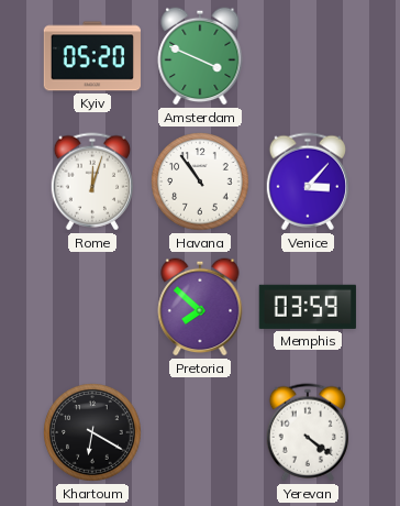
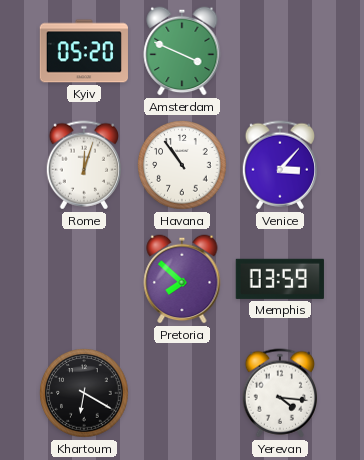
Yerevan: 4:21 -> 4:16
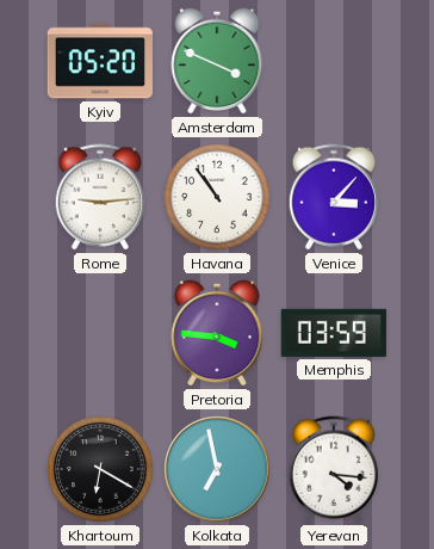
Rome: 12:03 -> 9:14
Pretoria: 7:52 -> 3:46
Kolkata: none -> 6:58
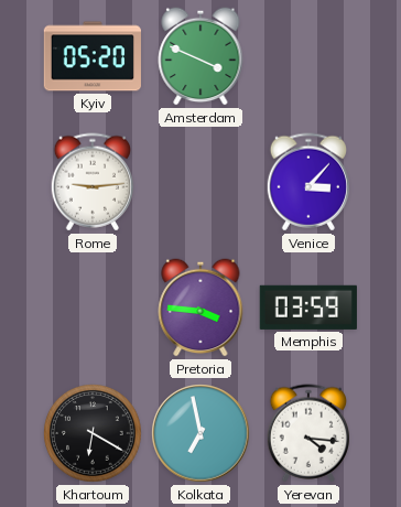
Havana: 10:54 -> none
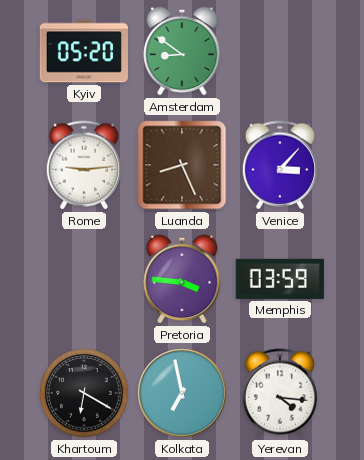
Amsterdam: 3:49 -> 8:51
Luanda: none -> 8:26
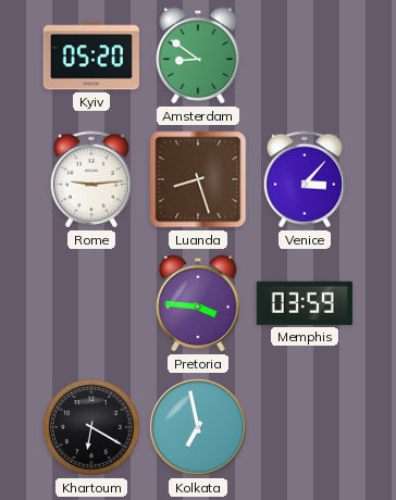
Luanda: 8:26 -> 8:27
Yerevan: 4:16 -> none
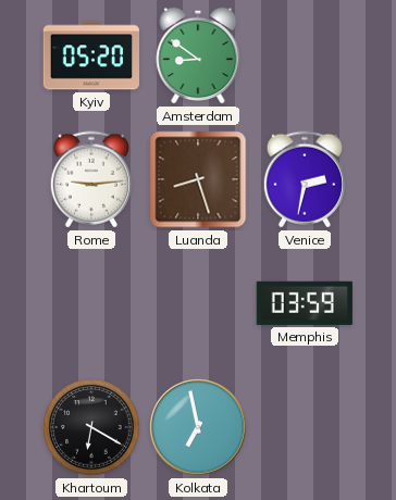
Venice: 3:07 -> 2:32
Pretoria: 3:46 -> none
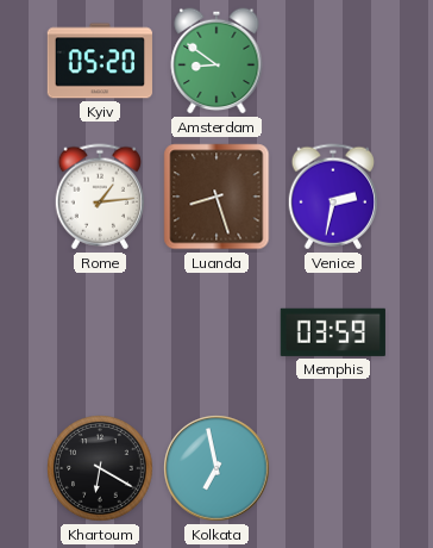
Rome: 9:14 -> 1:14
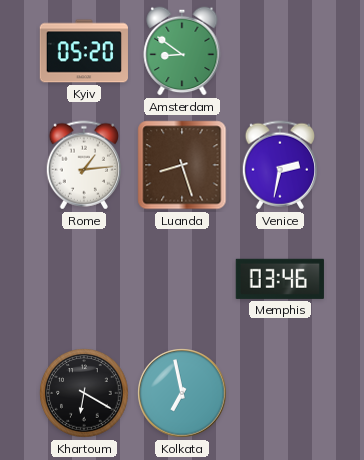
Memphis: 03:59 -> 03:46
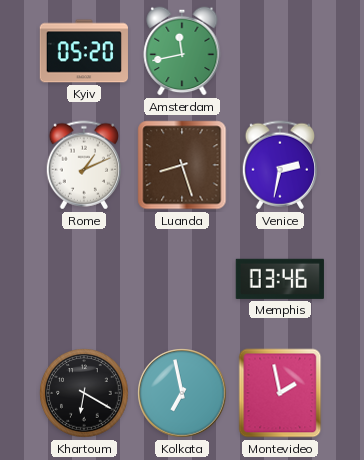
Amsterdam: 8:51 -> 11:43
Rome: 1:14 -> 1:11
Montevideo: none -> 1:58
